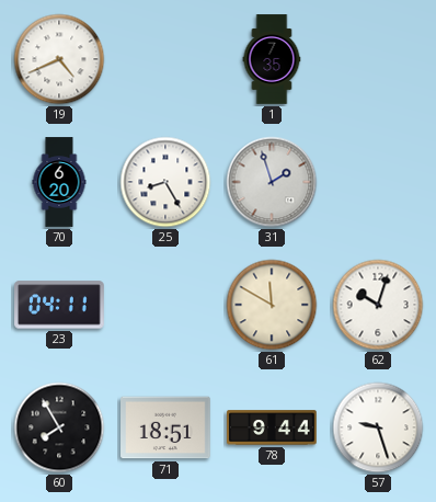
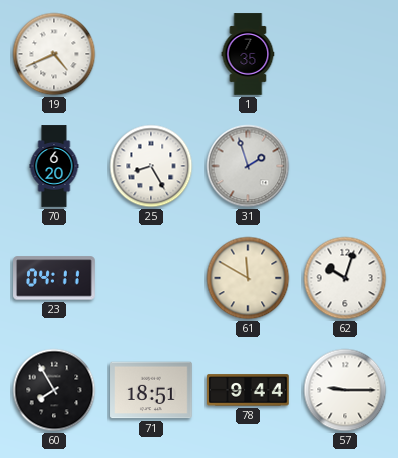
57: 9:27 -> 9:15
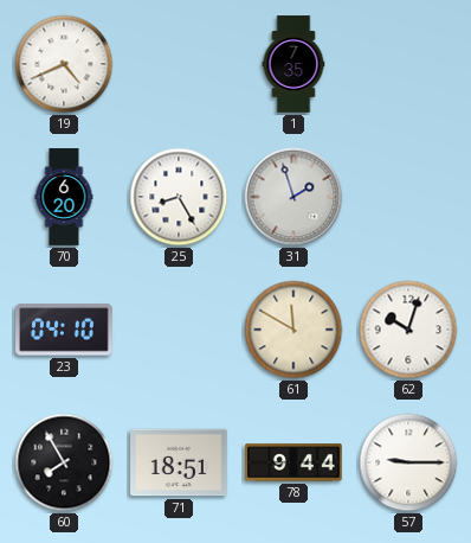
23: 04:11 -> 04:10
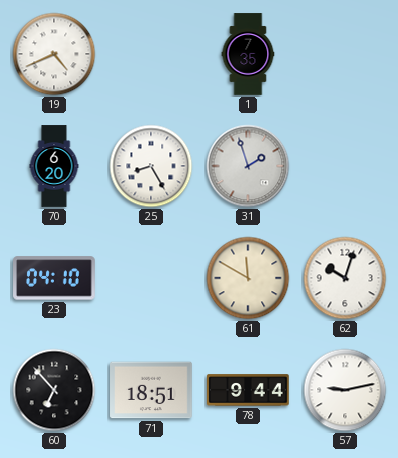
60: 7:55 -> 6:53
57: 9:15 -> 9:13
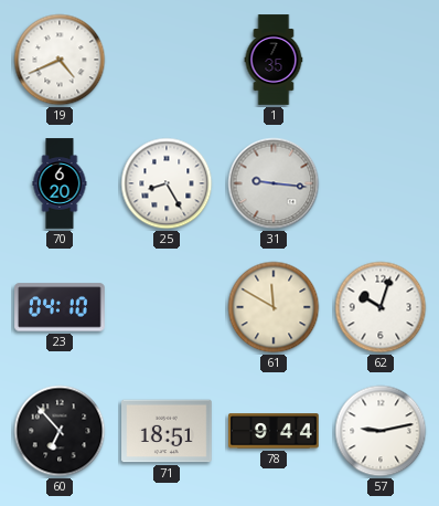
31: 1:57 -> 9:16
